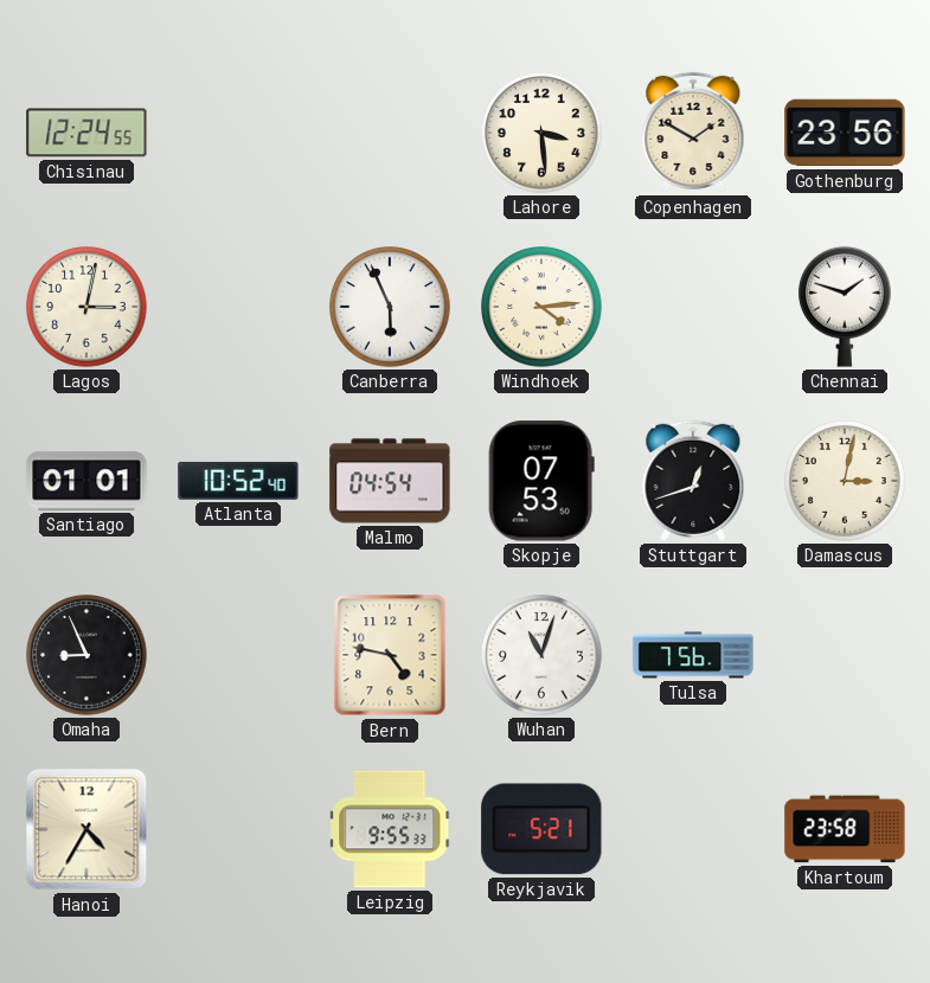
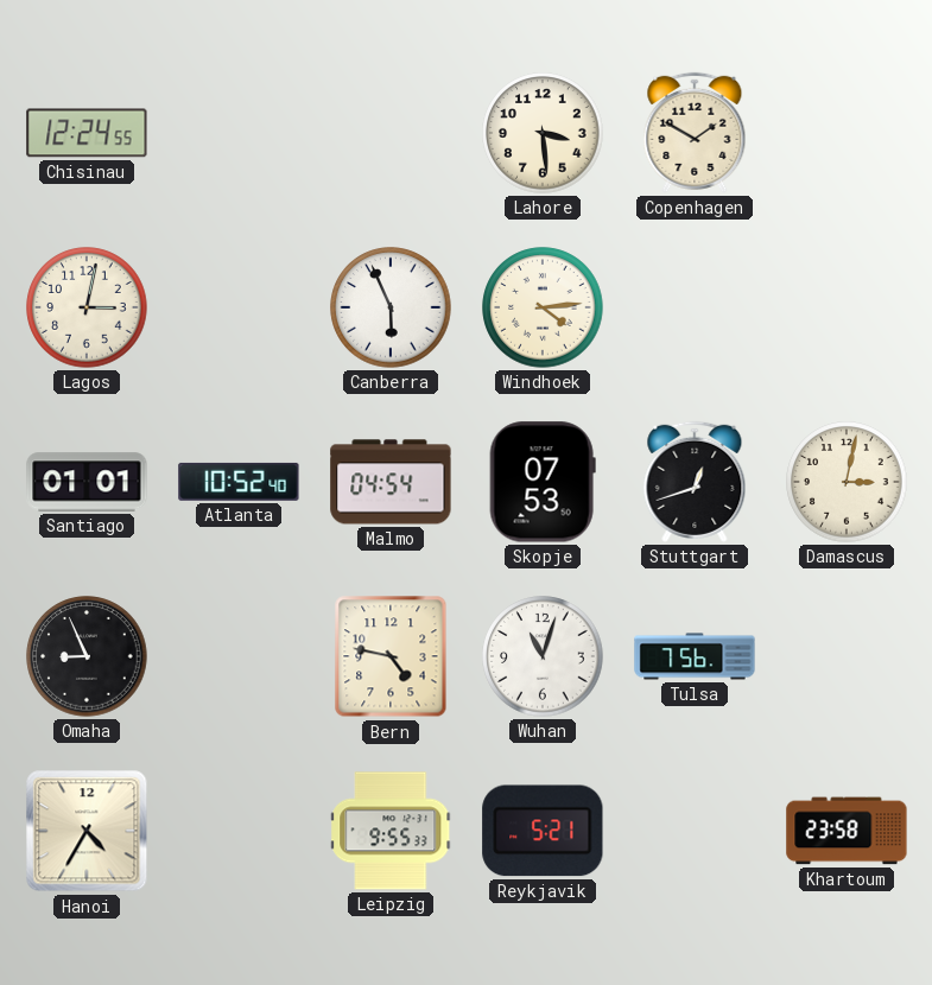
Gothenburg: 23:56 -> none
Chennai: 1:48 -> none
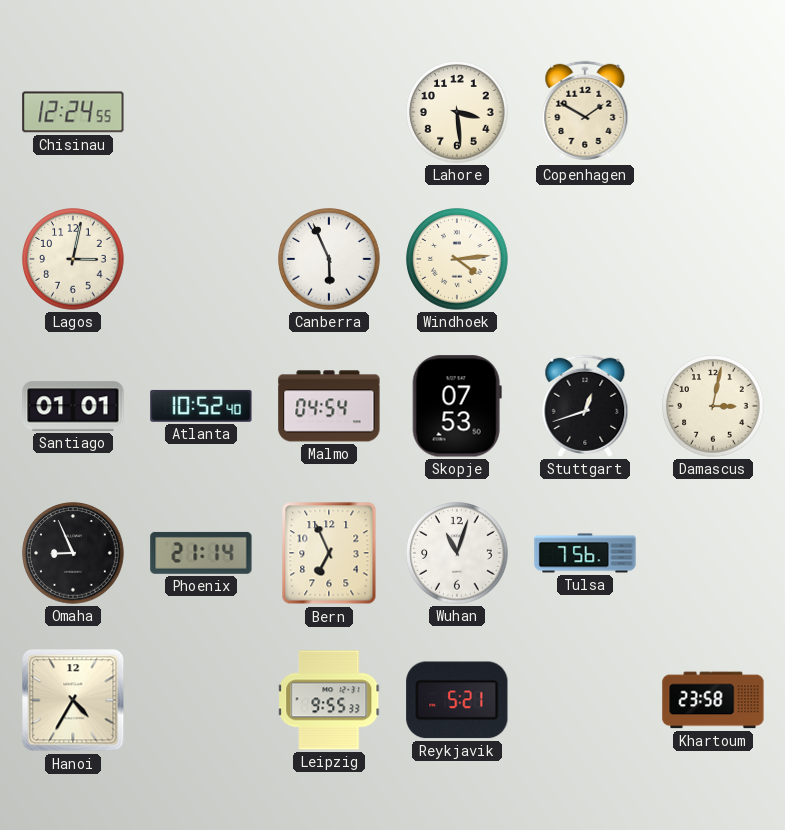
Phoenix: none -> 21:14
Bern: 4:47 -> 6:56
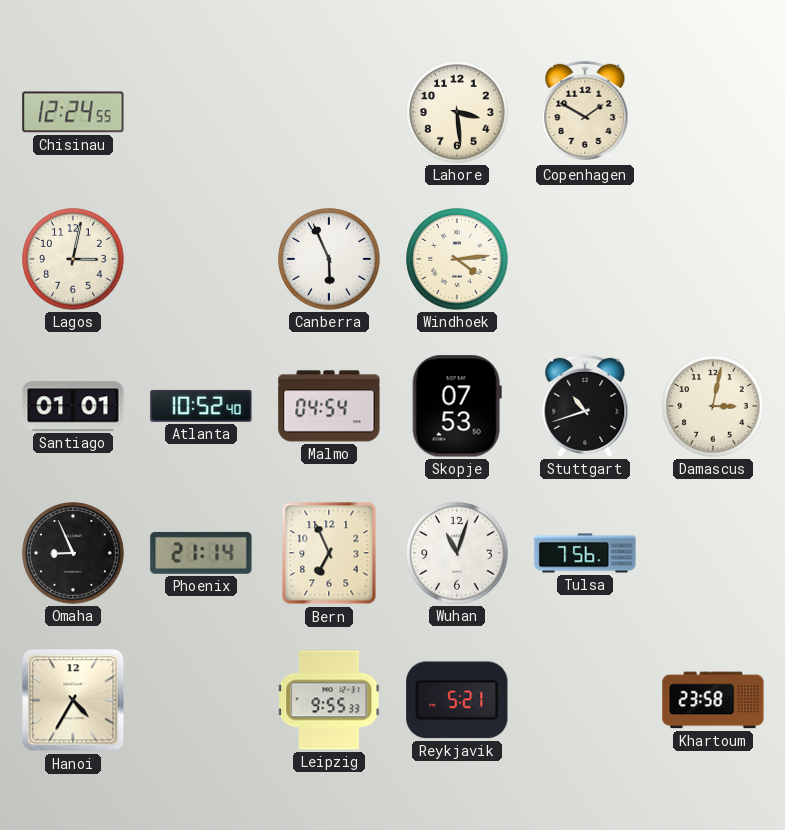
Stuttgart: 12:42 -> 10:42
